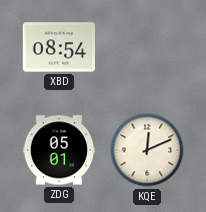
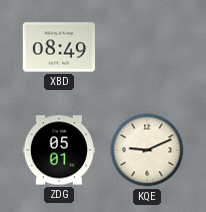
XBD: 08:54 -> 08:49
KQE: 12:11 -> 9:11
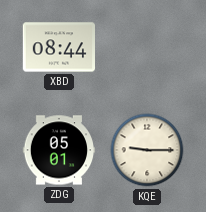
XBD: 08:49 -> 08:44
KQE: 9:11 -> 9:15
